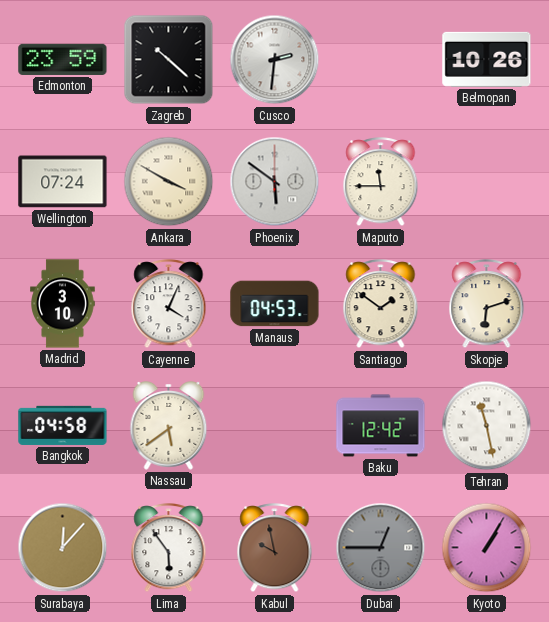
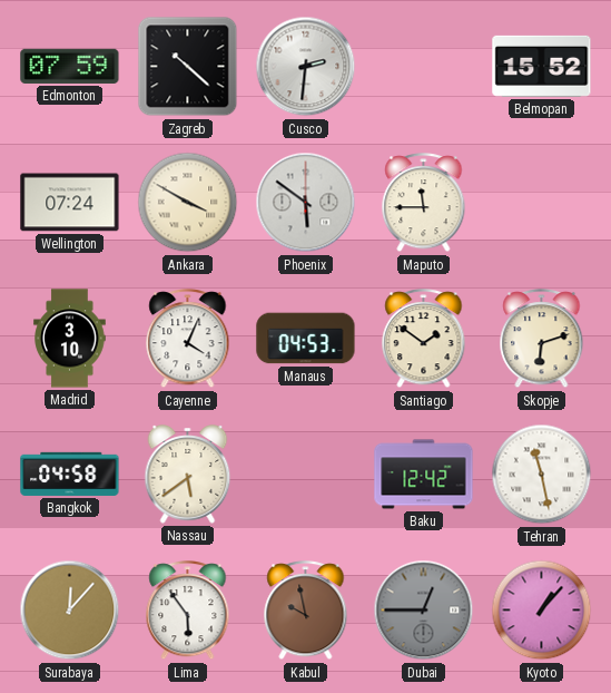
Edmonton: 23:59 -> 07:59
Belmopan: 10:26 -> 15:52
Kyoto: 1:05 -> 1:07
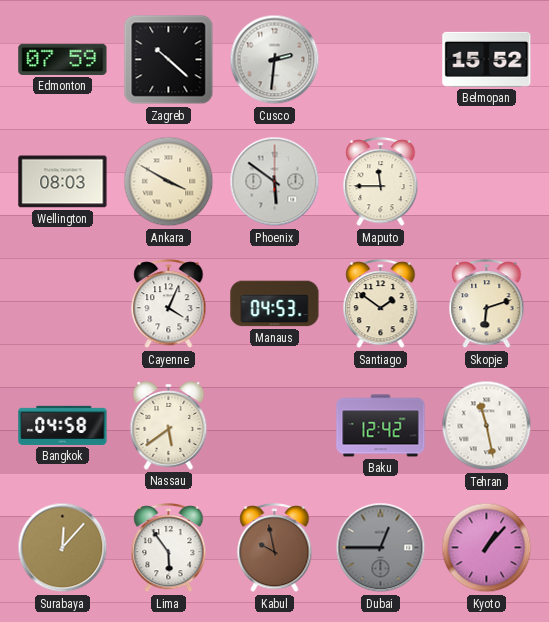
Wellington: 07:24 -> 08:03
Madrid: 3:10 -> none
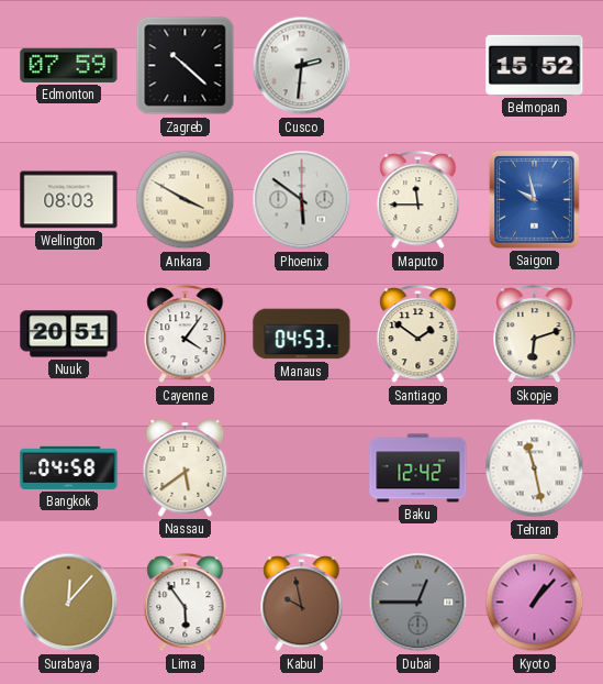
Saigon: none -> 9:58
Nuuk: none -> 20:51
Cayenne: 4:04 -> 4:06
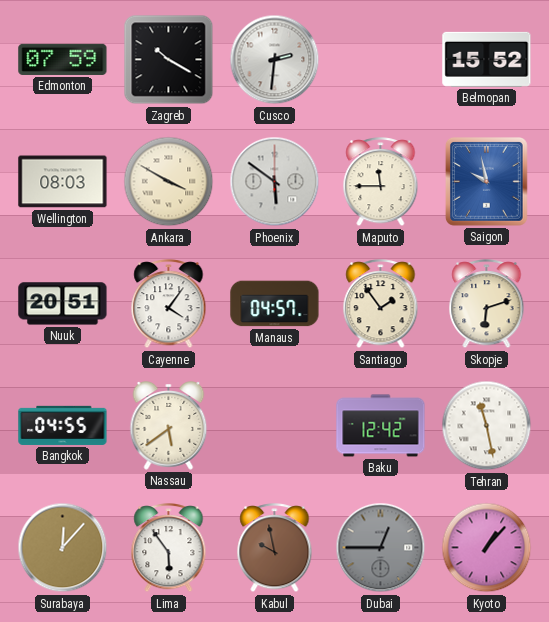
Zagreb: 10:22 -> 10:20
Manaus: 04:53 -> 04:57
Santiago: 1:51 -> 1:54
Bangkok: 04:58 -> 04:55
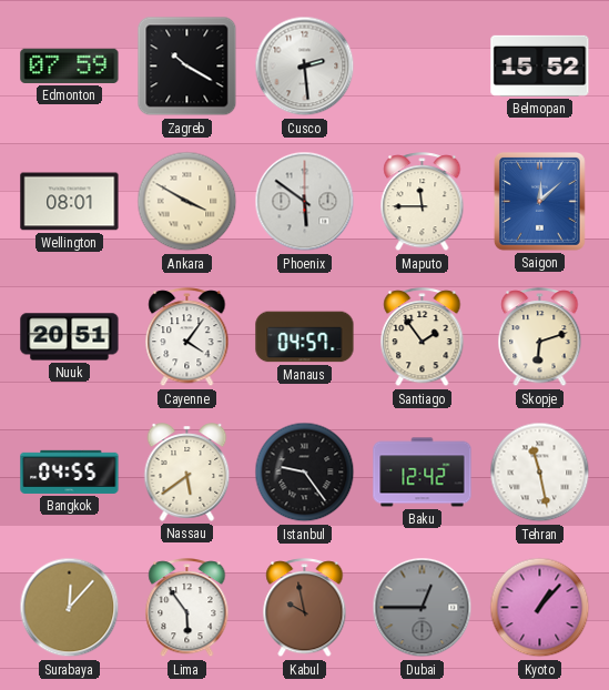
Cusco: 2:31 -> 2:29
Wellington: 08:03 -> 08:01
Saigon: 9:58 -> 12:08
Istanbul: none -> 9:24
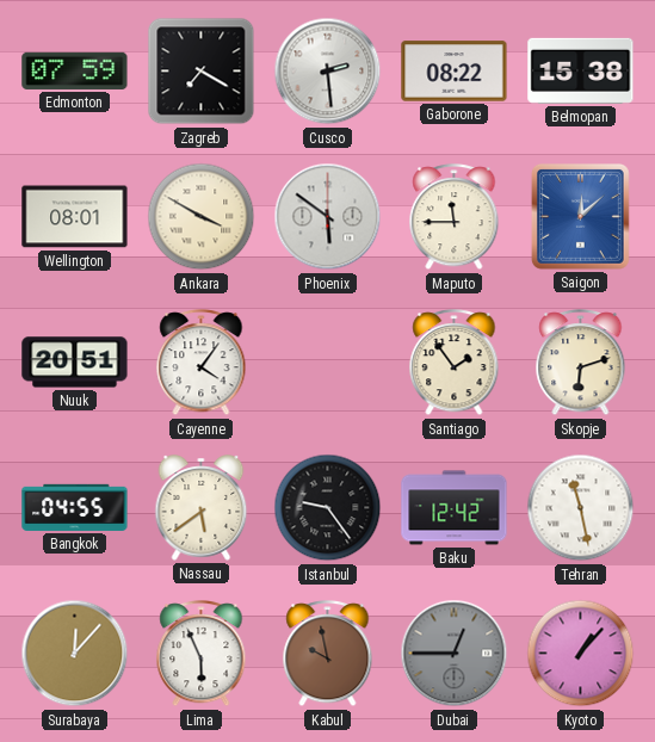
Zagreb: 10:20 -> 7:20
Gaborone: none -> 08:22
Belmopan: 15:52 -> 15:38
Manaus: 04:57 -> none
Lima: 5:54 -> 5:56
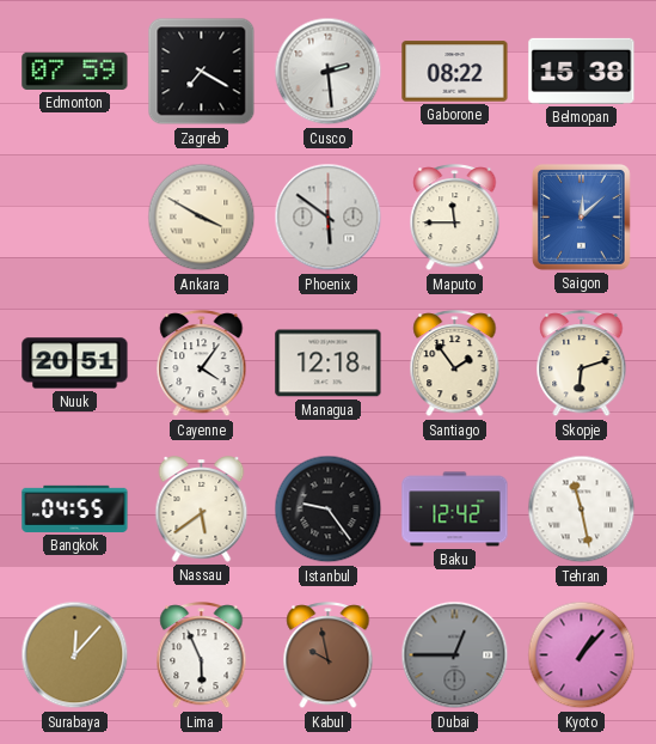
Wellington: 08:01 -> none
Managua: none -> 12:18
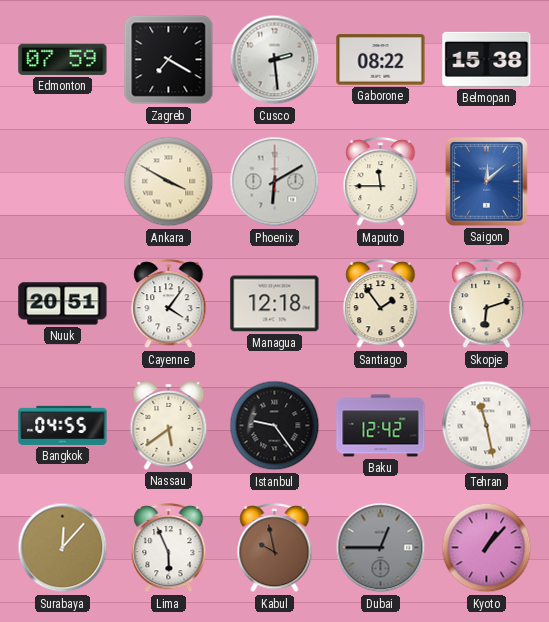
Phoenix: 5:51 -> 6:10
